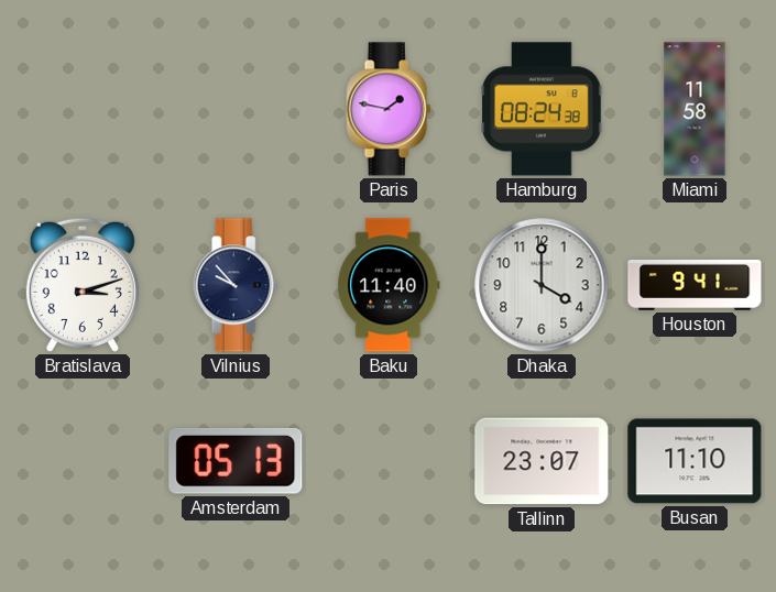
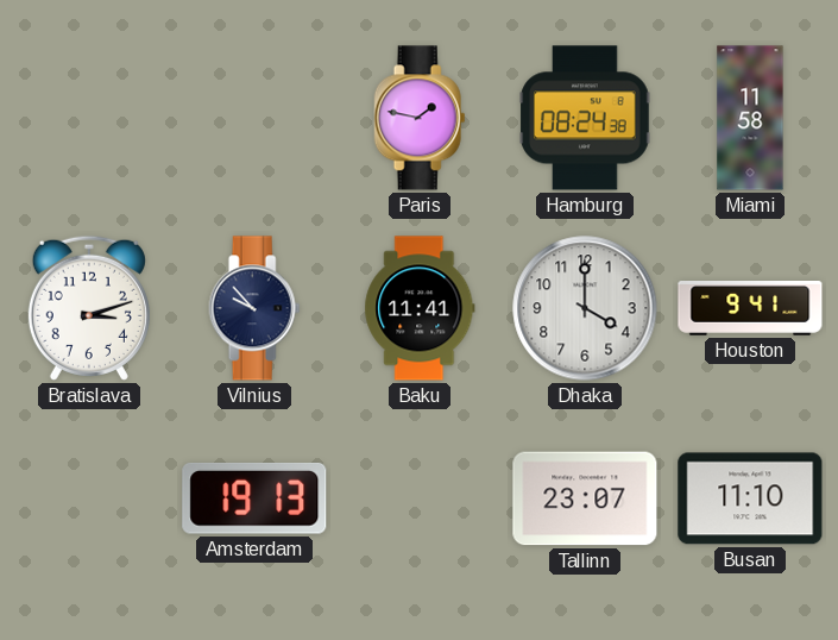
Baku: 11:40 -> 11:41
Amsterdam: 05:13 -> 19:13
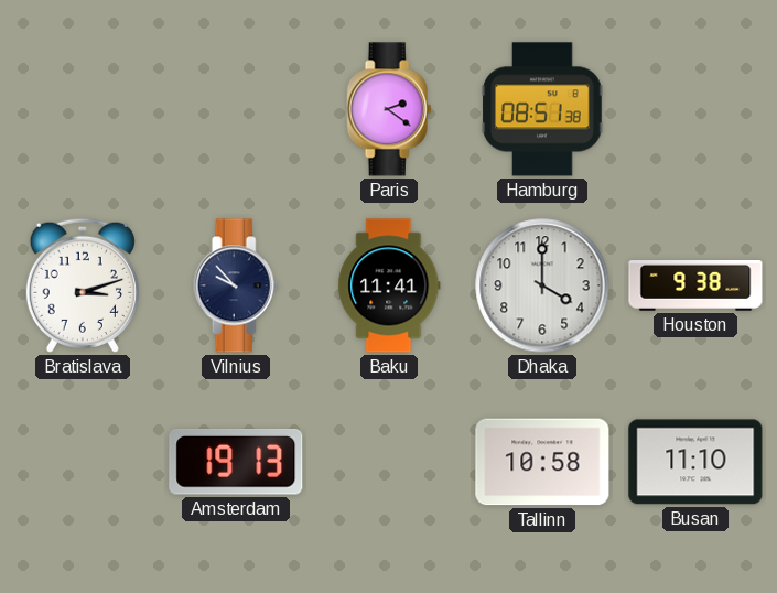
Paris: 1:47 -> 2:21
Hamburg: 08:24 -> 08:51
Miami: 11:58 -> none
Houston: 9:41 -> 9:38
Tallinn: 23:07 -> 10:58
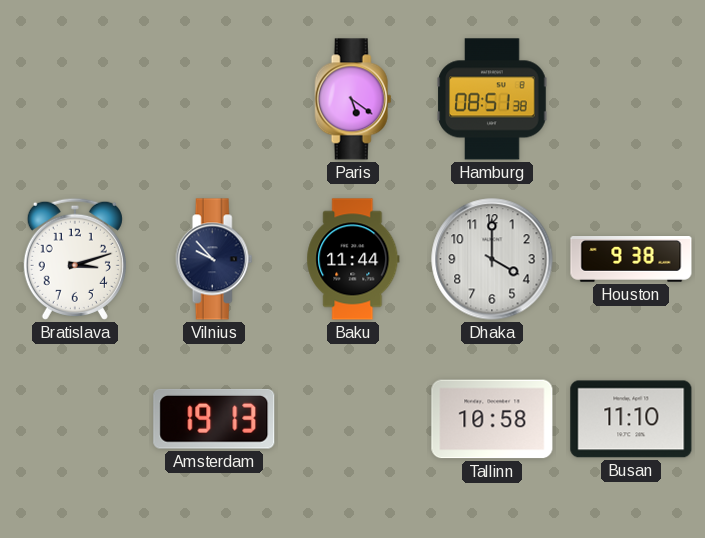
Paris: 2:21 -> 5:21
Baku: 11:41 -> 11:44
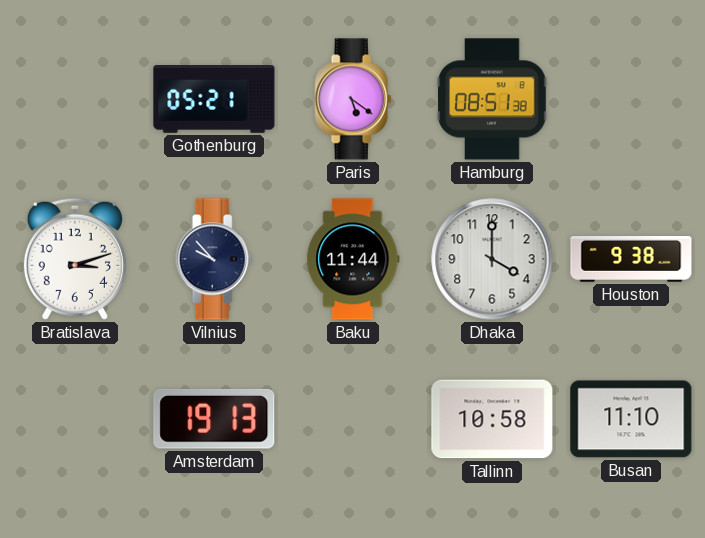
Gothenburg: none -> 05:21
